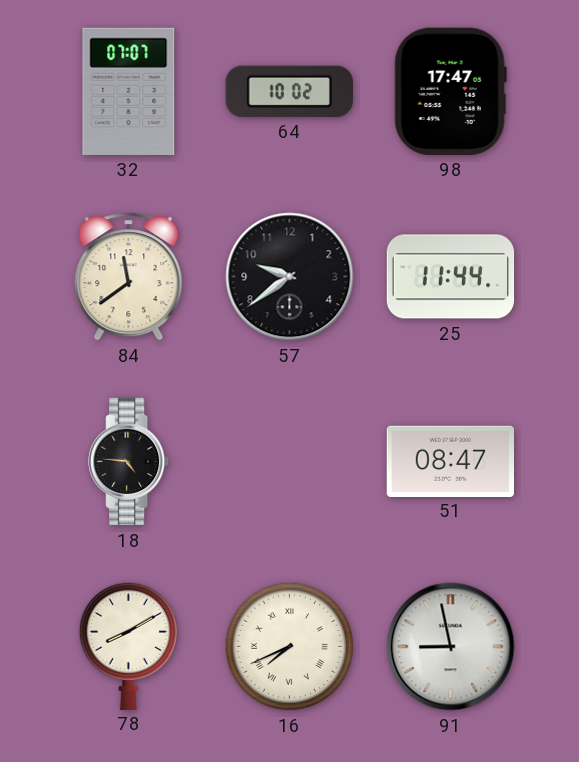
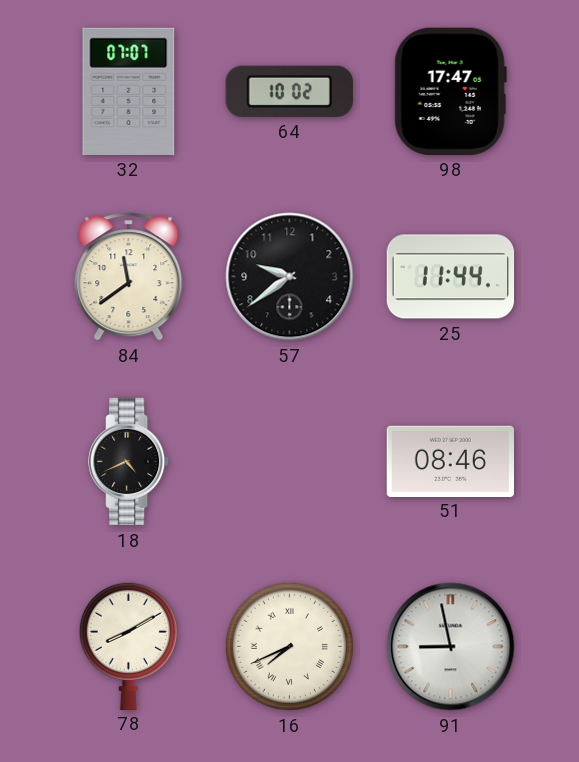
18: 4:46 -> 4:41
51: 08:47 -> 08:46
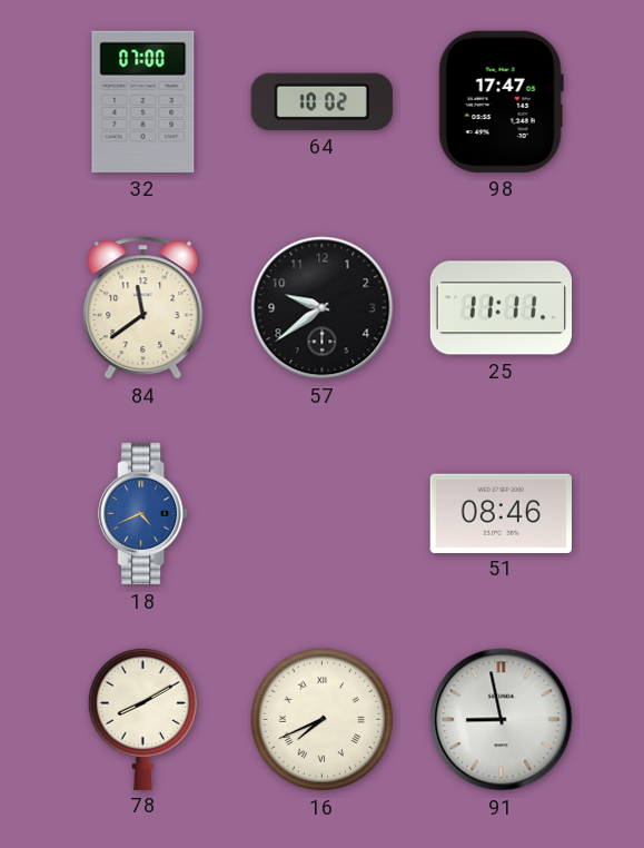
32: 07:07 -> 07:00
25: 11:44 -> 11:11
18 dial: black -> blue
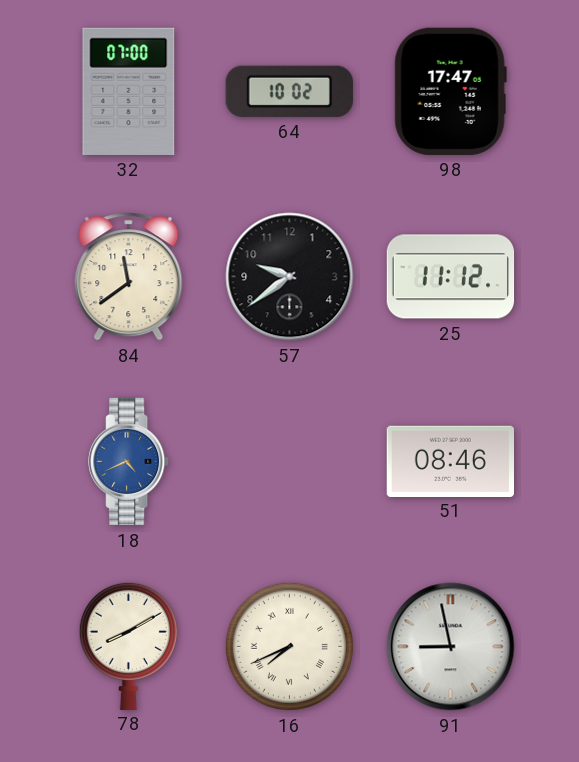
25: 11:11 -> 11:12
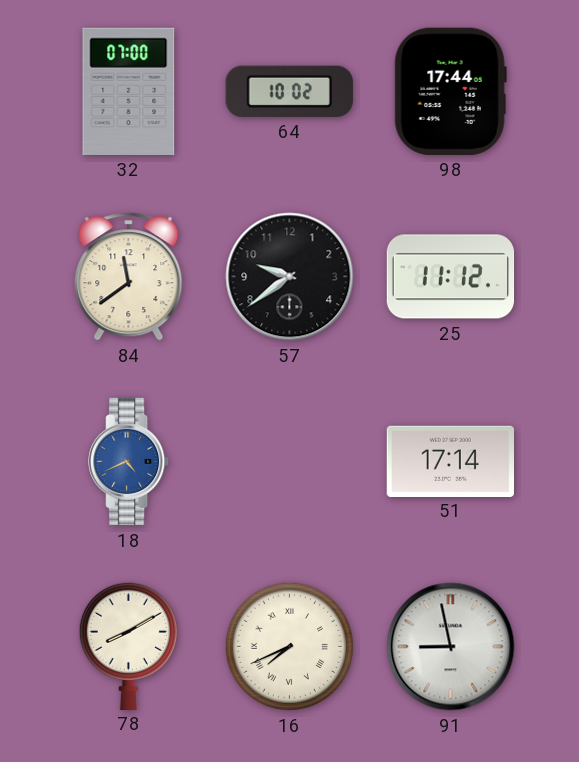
98: 17:47 -> 17:44
51: 08:46 -> 17:14
